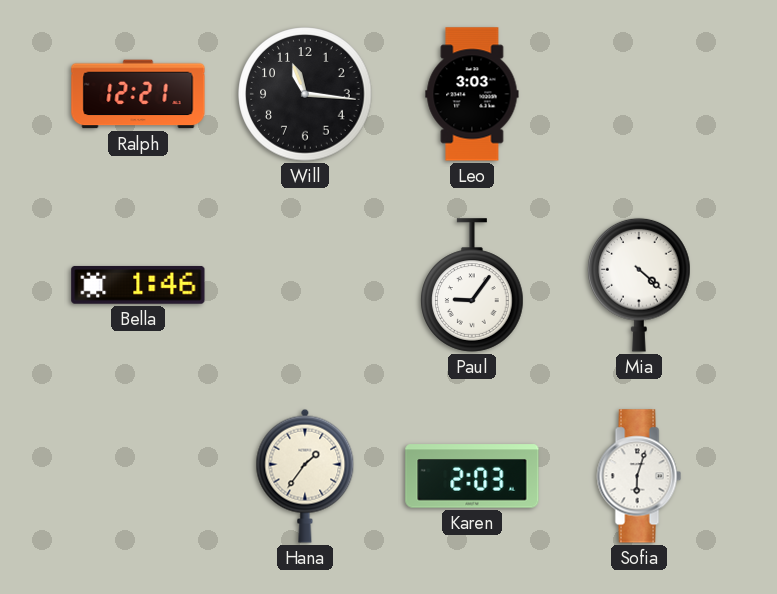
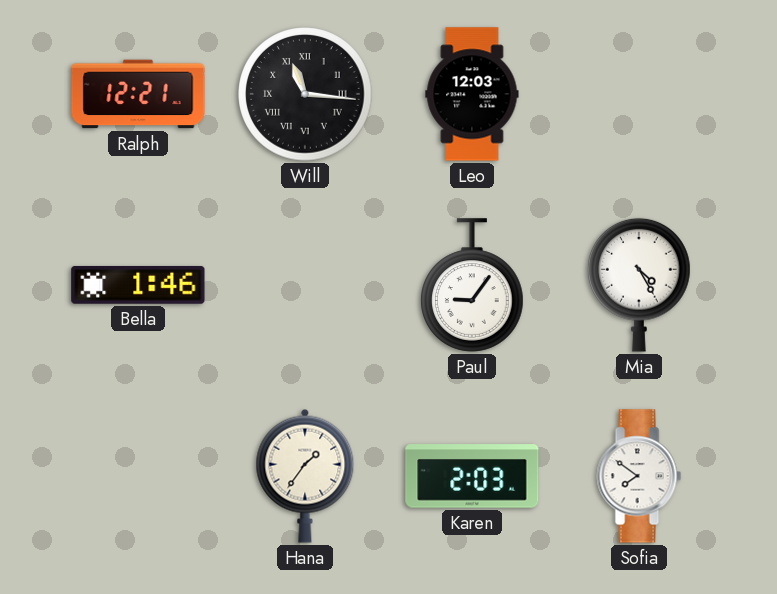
Will numerals: Arabic -> Roman
Leo: 3:03 -> 12:03
Mia: 4:22 -> 4:25
Sofia: 6:03 -> 7:51
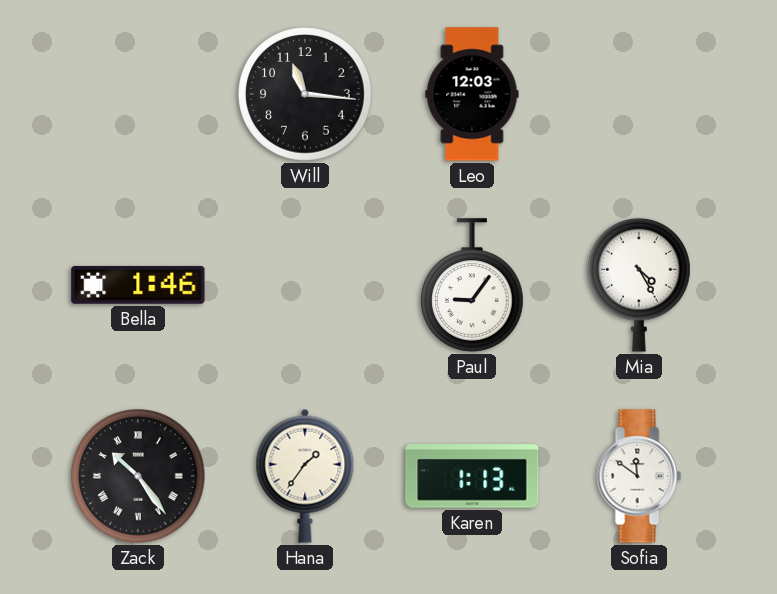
Ralph: 12:21 -> none
Will numerals: Roman -> Arabic
Zack: none -> 10:24
Karen: 2:03 -> 1:13
Sofia: 7:51 -> 11:51
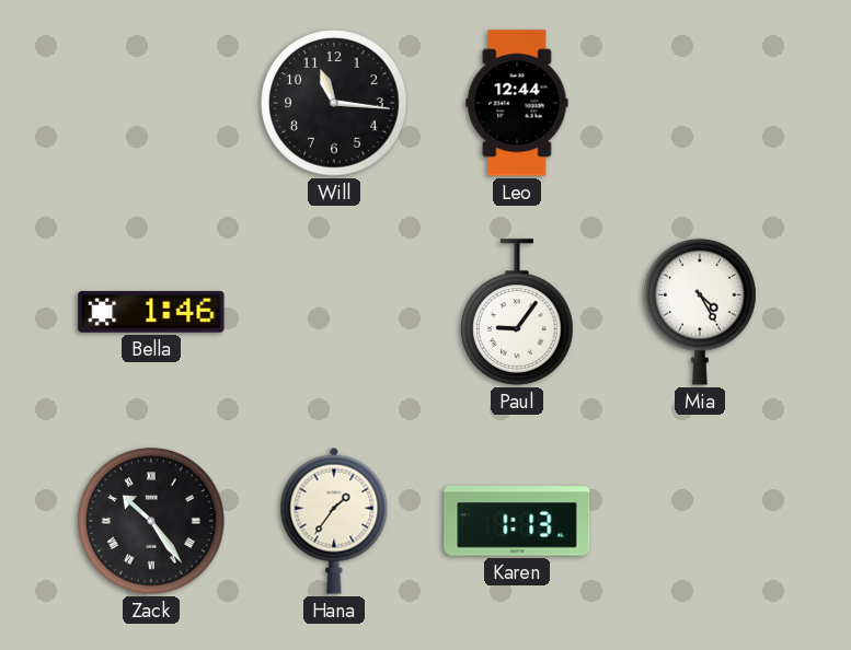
Leo: 12:03 -> 12:44
Sofia: 11:51 -> none
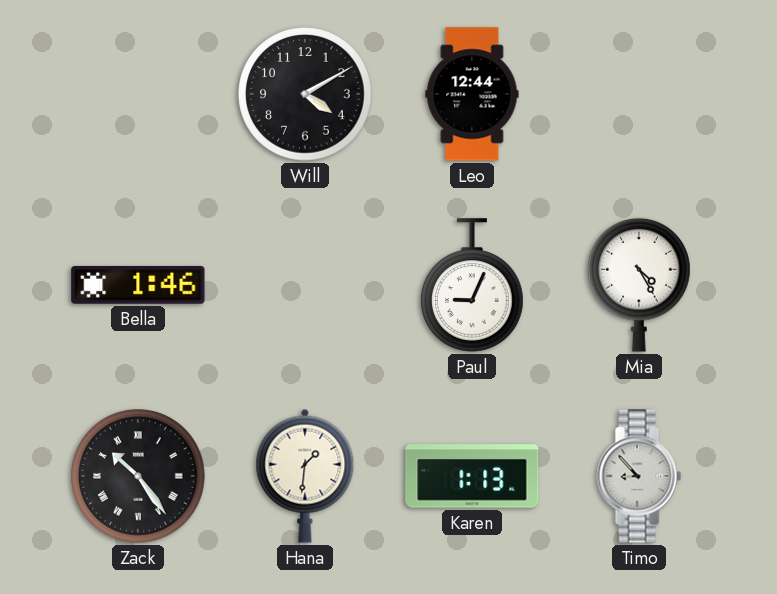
Will: 11:16 -> 4:10
Paul: 9:06 -> 9:04
Hana: 1:36 -> 1:31
Timo: none -> 8:53
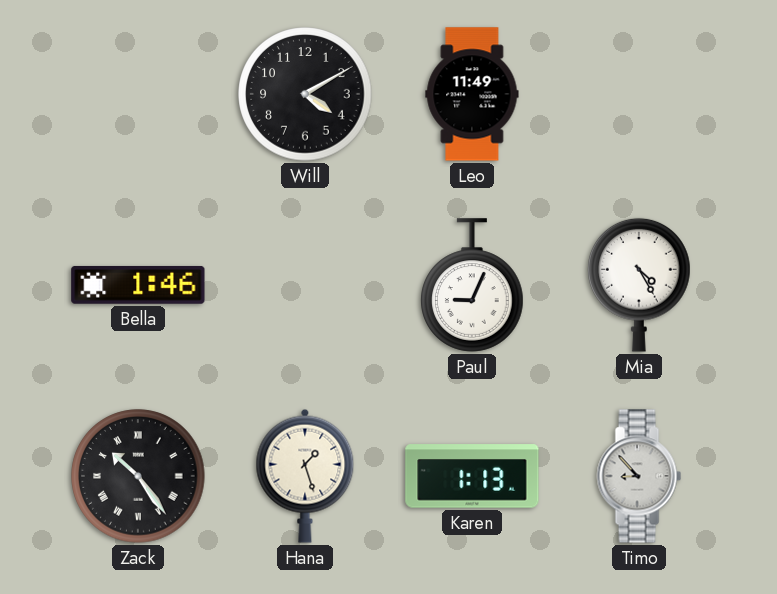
Leo: 12:44 -> 11:49
Hana: 1:31 -> 1:27
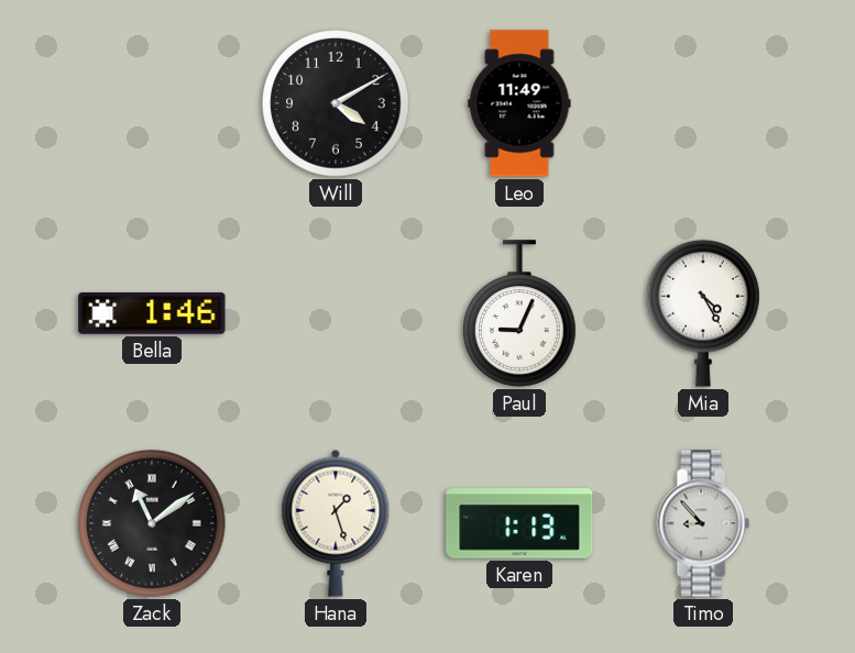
Zack: 10:24 -> 11:09
